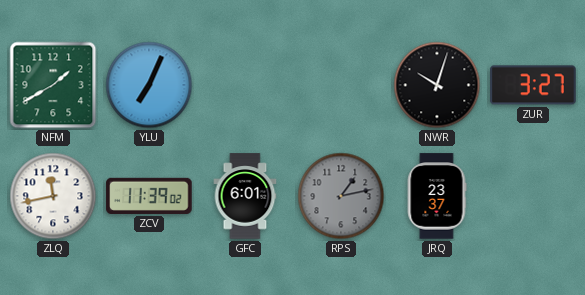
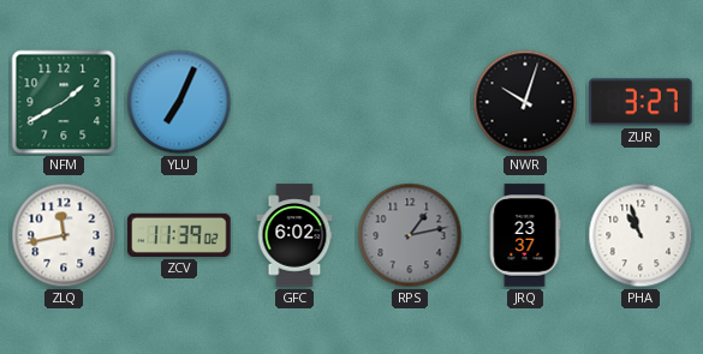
GFC: 6:01 -> 6:02
PHA: none -> 10:57
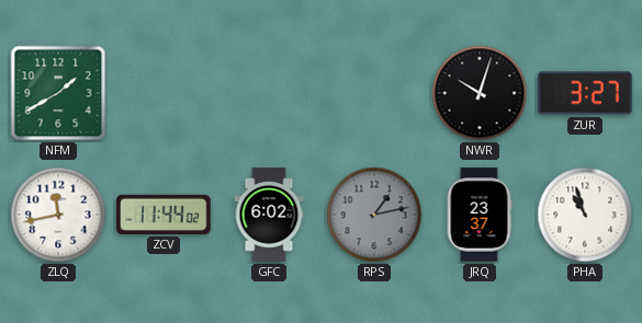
YLU: 7:04 -> none
ZCV: 11:39 -> 11:44
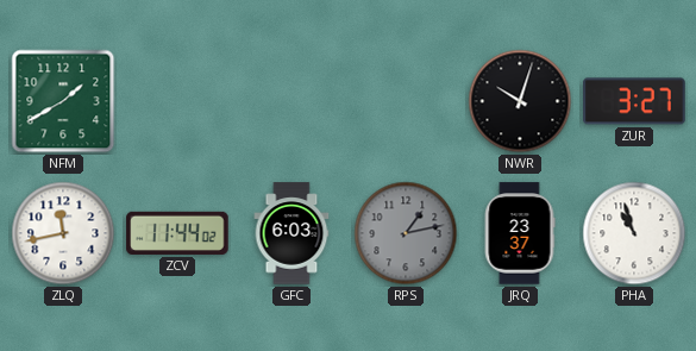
GFC: 6:02 -> 6:03
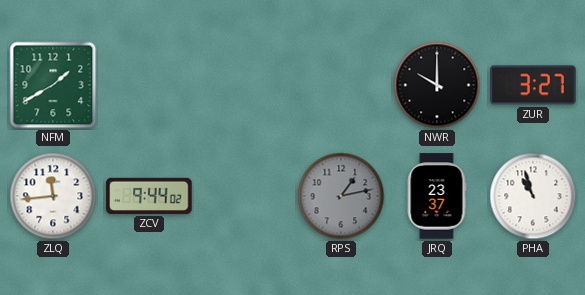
NWR: 10:03 -> 10:00
ZLQ: 11:43 -> 11:44
ZCV: 11:44 -> 9:44
GFC: 6:03 -> none
